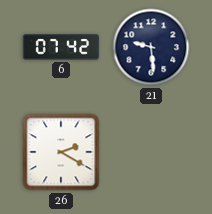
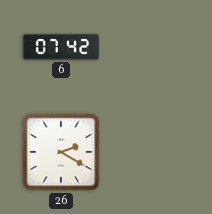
21: 9:29 -> none
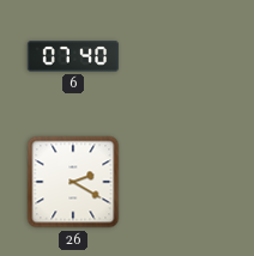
6: 07:42 -> 07:40
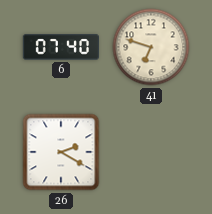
41: none -> 6:48
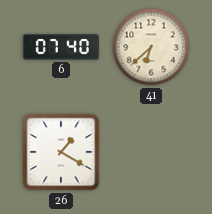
41: 6:48 -> 6:38
26: 2:20 -> 1:20
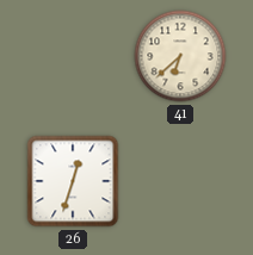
6: 07:40 -> none
26: 1:20 -> 12:33
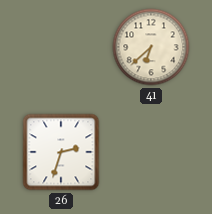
26: 12:33 -> 2:33
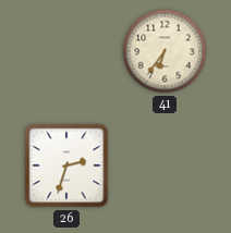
41: 6:38 -> 6:36
